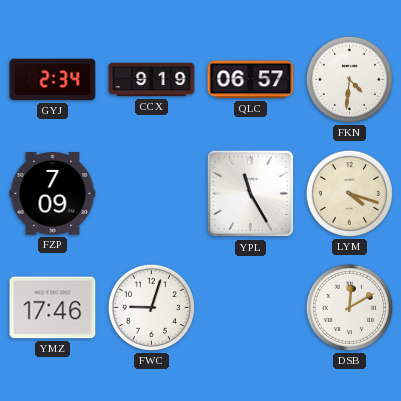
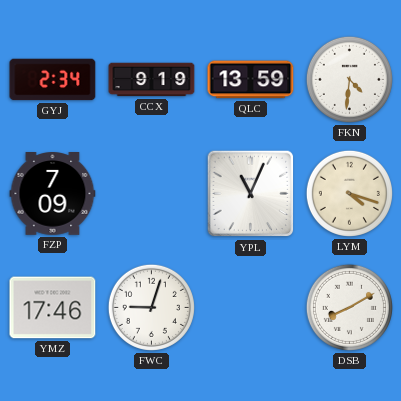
QLC: 06:57 -> 13:59
YPL: 11:25 -> 11:04
DSB: 12:10 -> 8:10
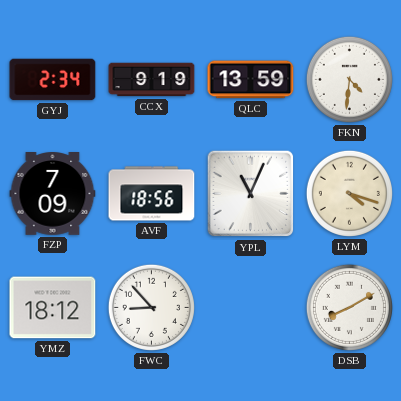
AVF: none -> 18:56
YMZ: 17:46 -> 18:12
FWC: 9:03 -> 8:53
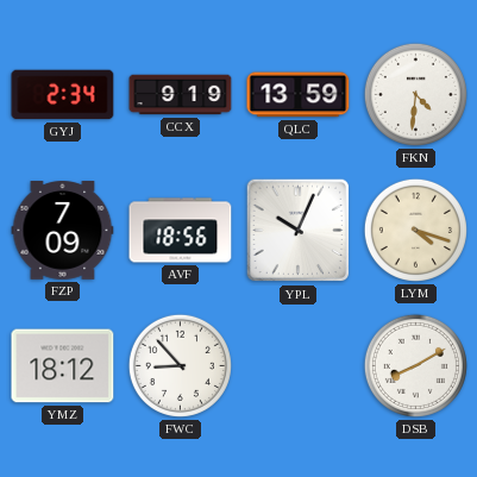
YPL: 11:04 -> 10:04
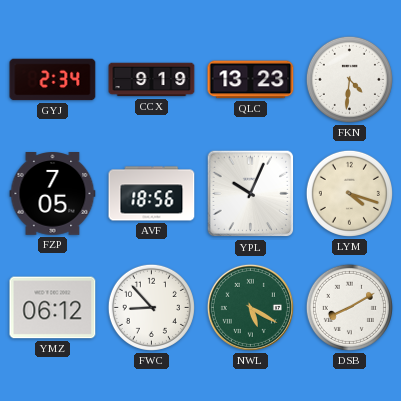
QLC: 13:59 -> 13:23
FZP: 7:09 -> 7:05
YMZ: 18:12 -> 06:12
NWL: none -> 5:20
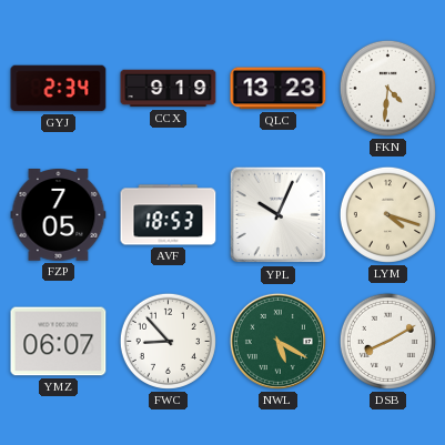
AVF: 18:56 -> 18:53
YMZ: 06:12 -> 06:07
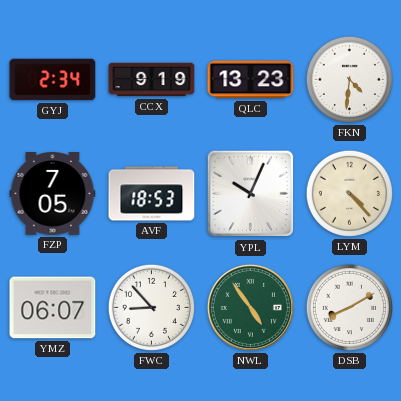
LYM: 4:18 -> 4:23
NWL: 5:20 -> 4:54
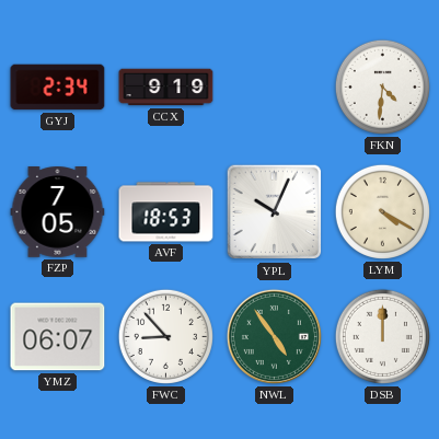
QLC: 13:23 -> none
LYM: 4:23 -> 4:20
DSB: 8:10 -> 12:00
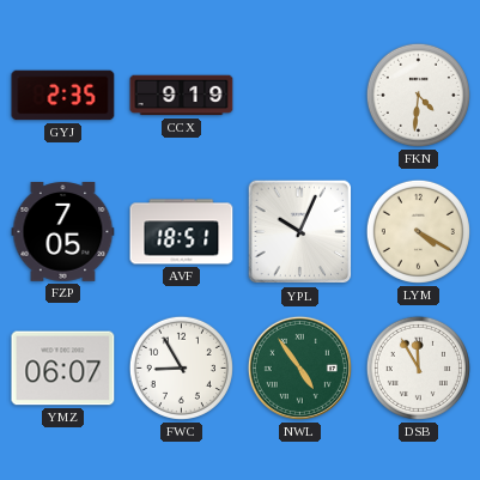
GYJ: 2:34 -> 2:35
AVF: 18:53 -> 18:51
FWC: 8:53 -> 8:55
DSB: 12:00 -> 11:55
